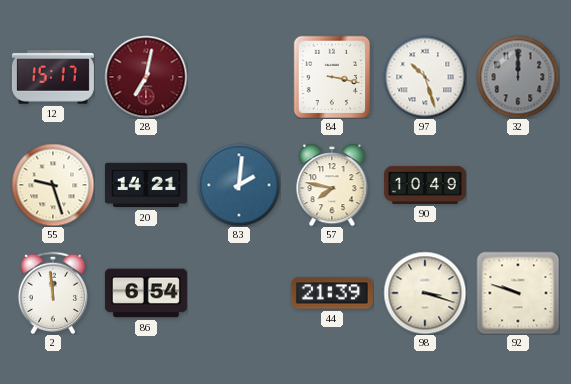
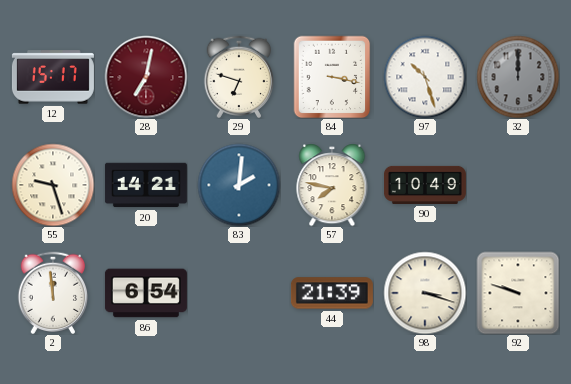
29: none -> 6:48
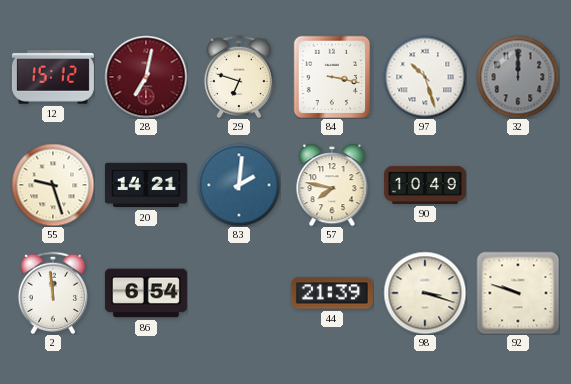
12: 15:17 -> 15:12
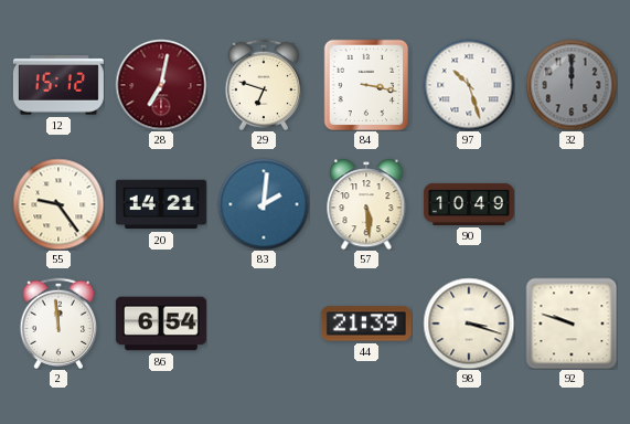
55: 9:27 -> 9:24
57: 7:47 -> 5:29
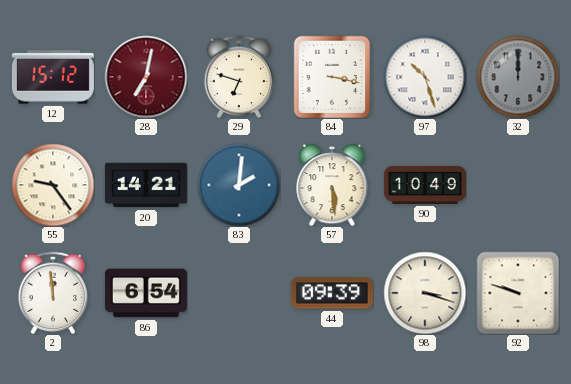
44: 21:39 -> 09:39
